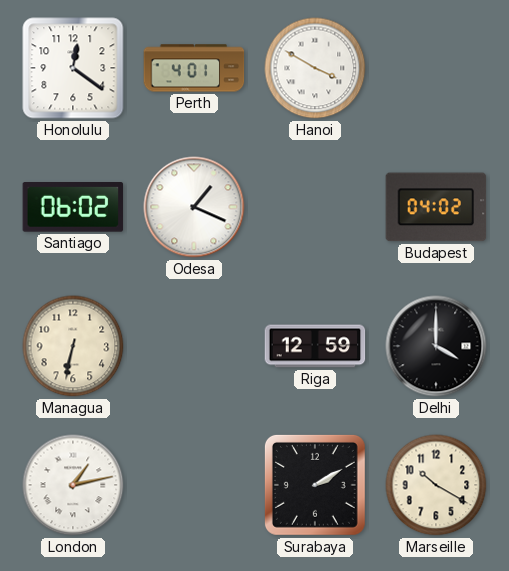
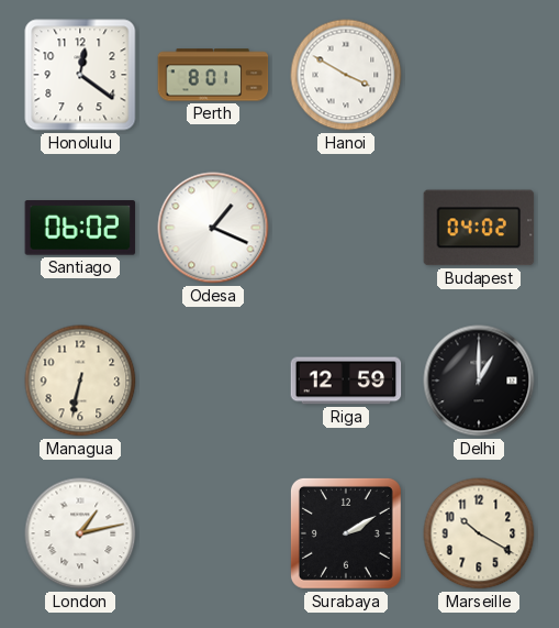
Perth: 4:01 -> 8:01
Delhi: 4:00 -> 1:00
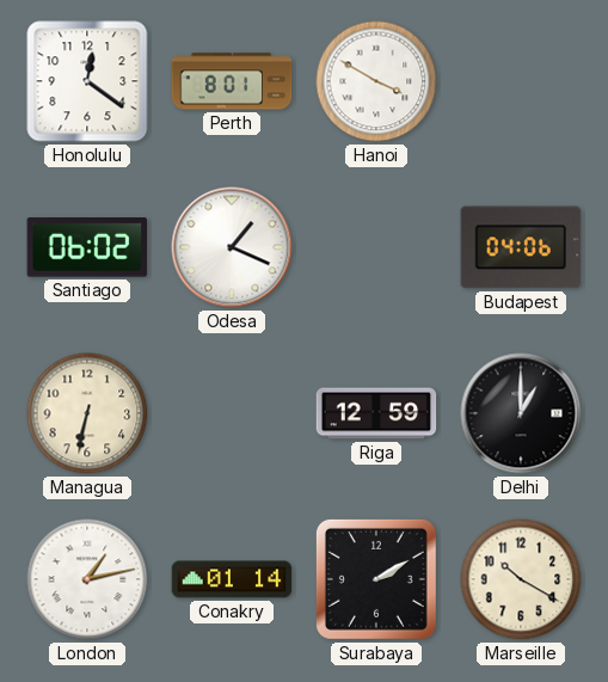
Budapest: 04:02 -> 04:06
Conakry: none -> 01:14
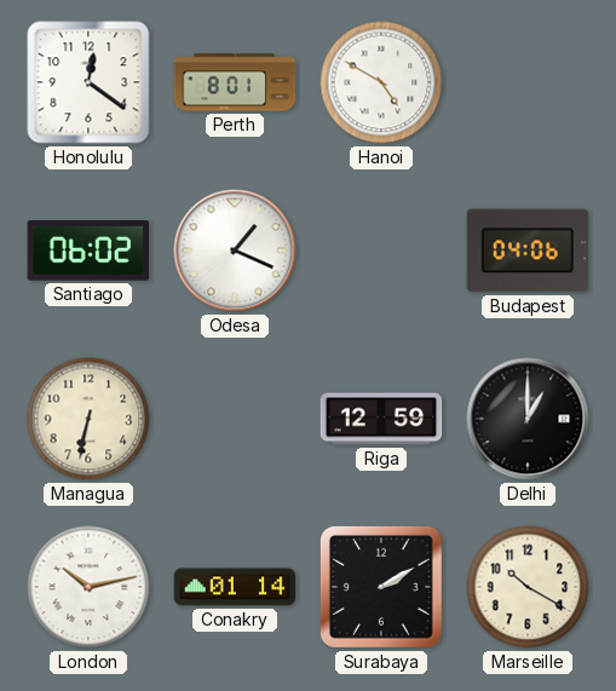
Hanoi: 3:50 -> 4:50
London: 1:13 -> 10:13
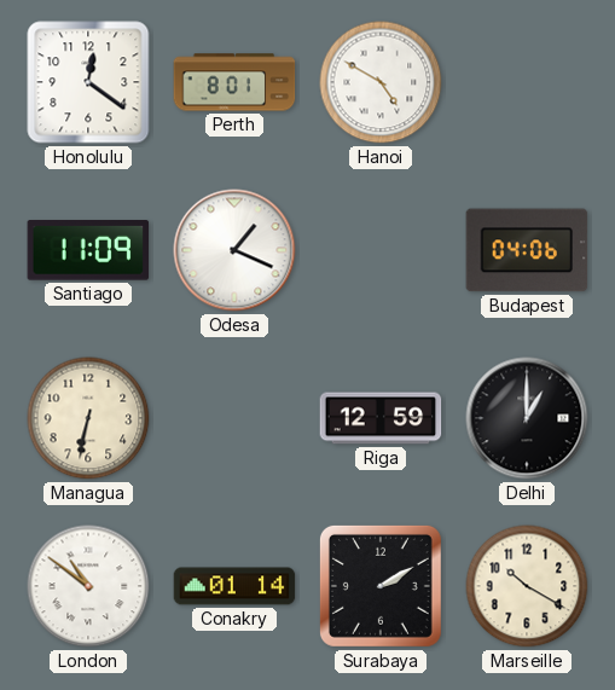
Santiago: 06:02 -> 11:09
London: 10:13 -> 10:51
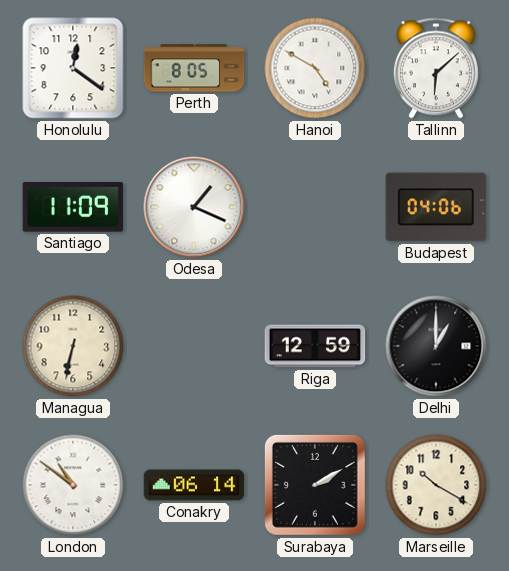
Perth: 8:01 -> 8:05
Tallinn: none -> 6:08
Conakry: 01:14 -> 06:14
